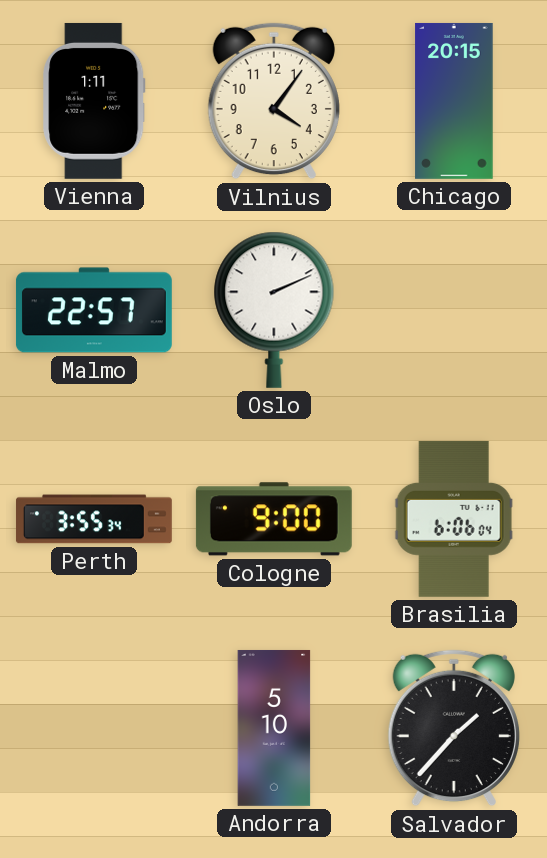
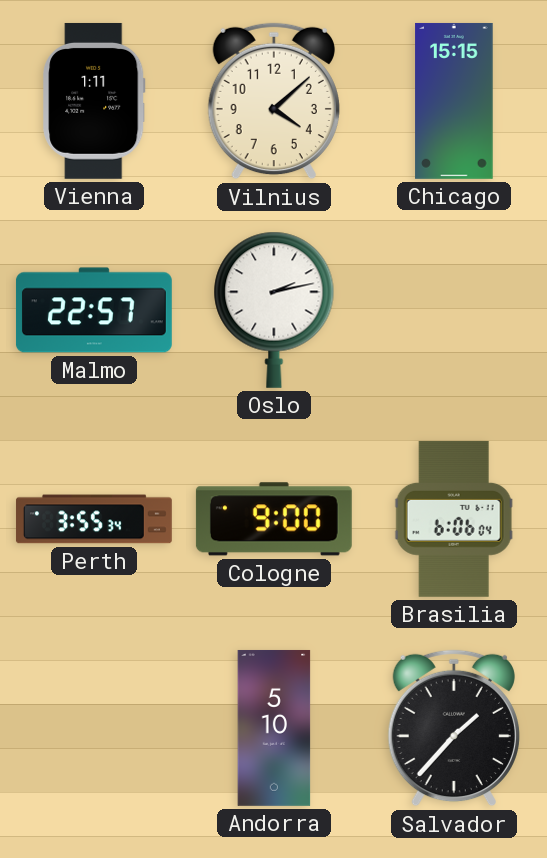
Vilnius: 4:06 -> 4:08
Chicago: 20:15 -> 15:15
Oslo: 2:11 -> 2:13
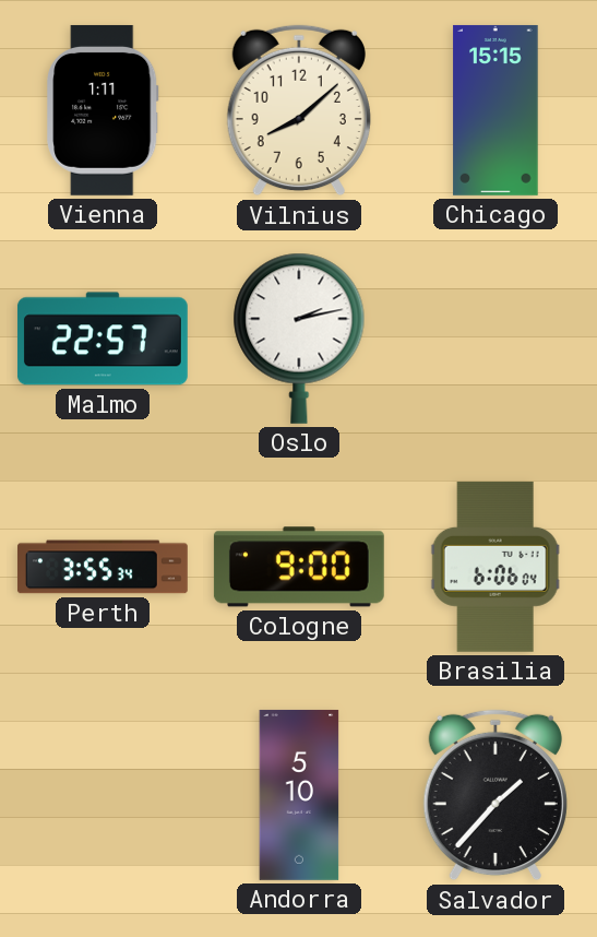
Vilnius: 4:08 -> 8:08
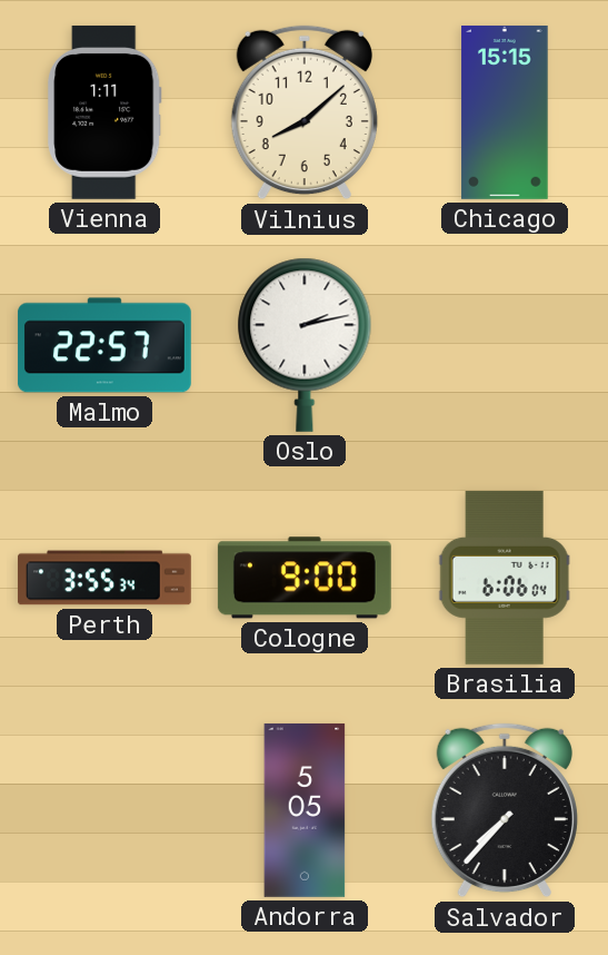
Andorra: 5:10 -> 5:05
Salvador: 1:37 -> 7:37
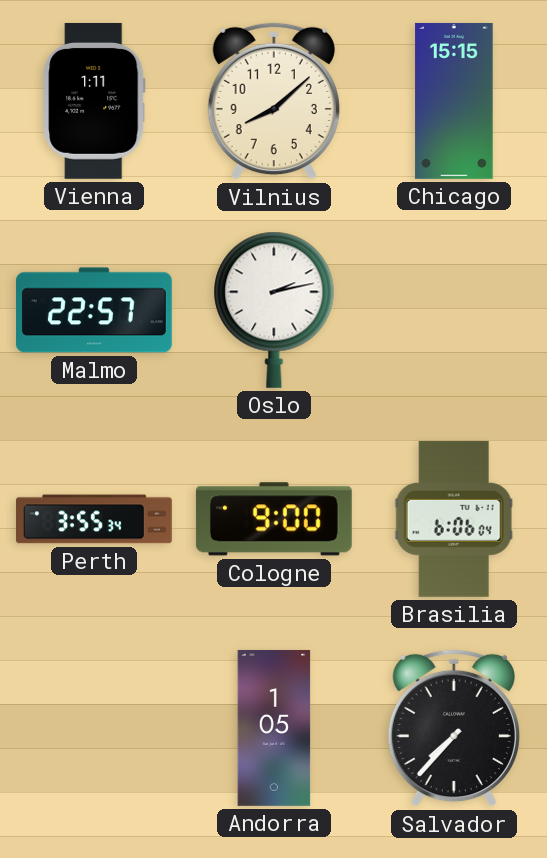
Andorra: 5:05 -> 1:05
